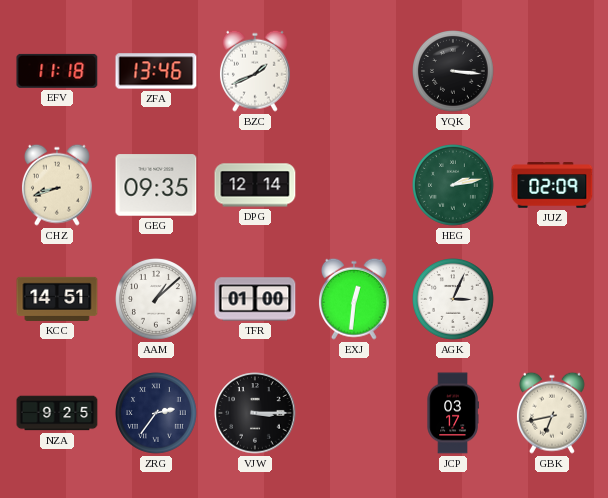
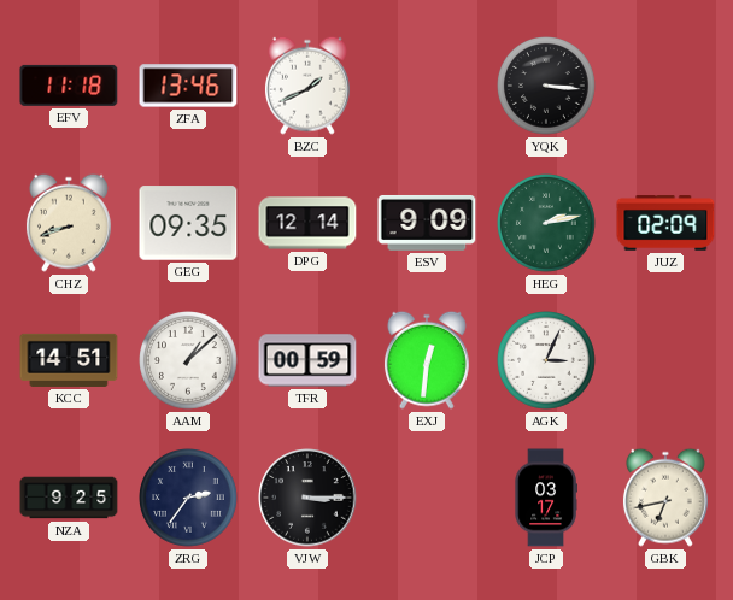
ESV: none -> 9:09
TFR: 01:00 -> 00:59
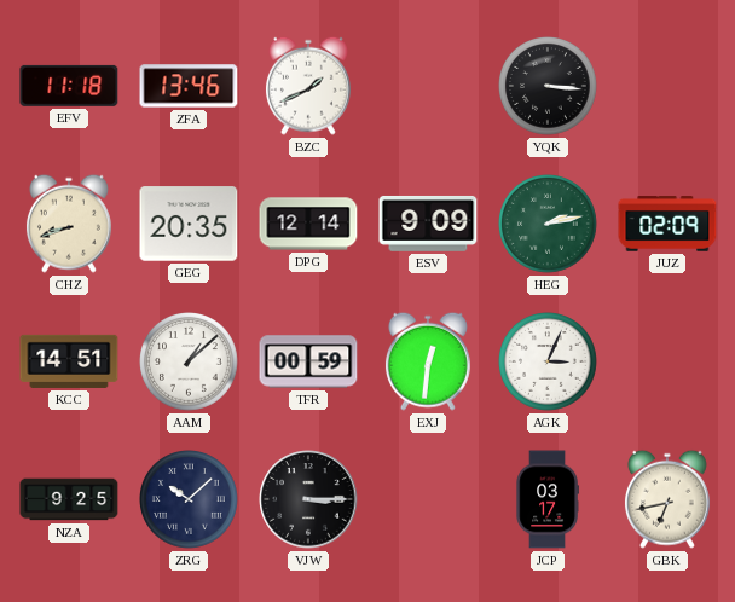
GEG: 09:35 -> 20:35
ZRG: 2:36 -> 10:08
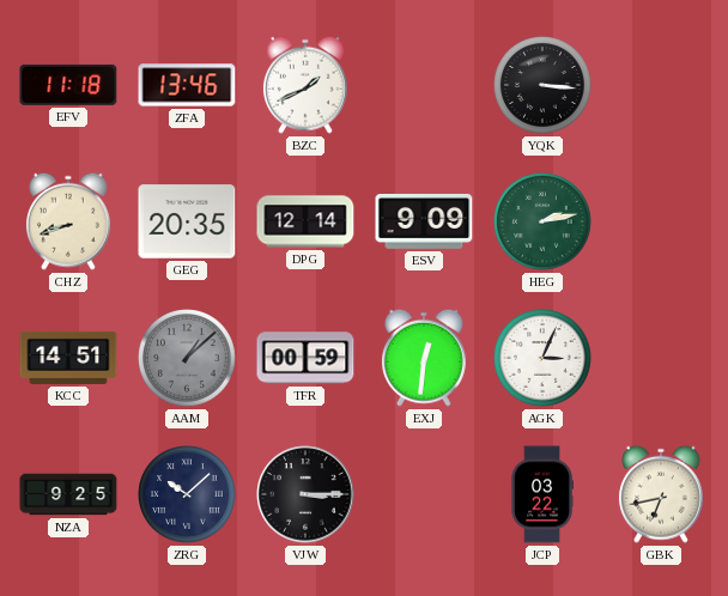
JUZ: 02:09 -> none
AAM dial: white -> grey
JCP: 03:17 -> 03:22
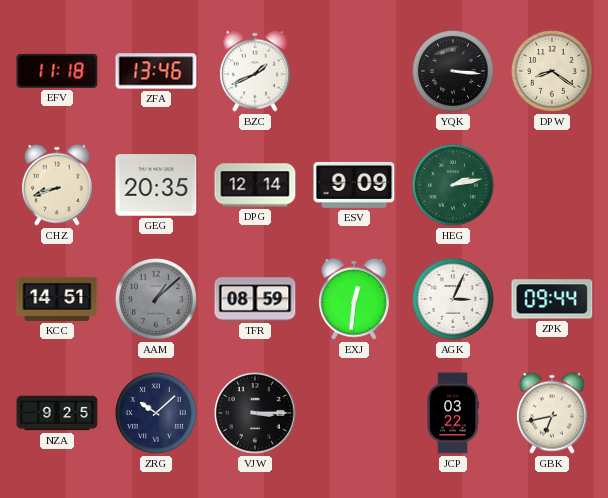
DPW: none -> 8:21
TFR: 00:59 -> 08:59
ZPK: none -> 09:44
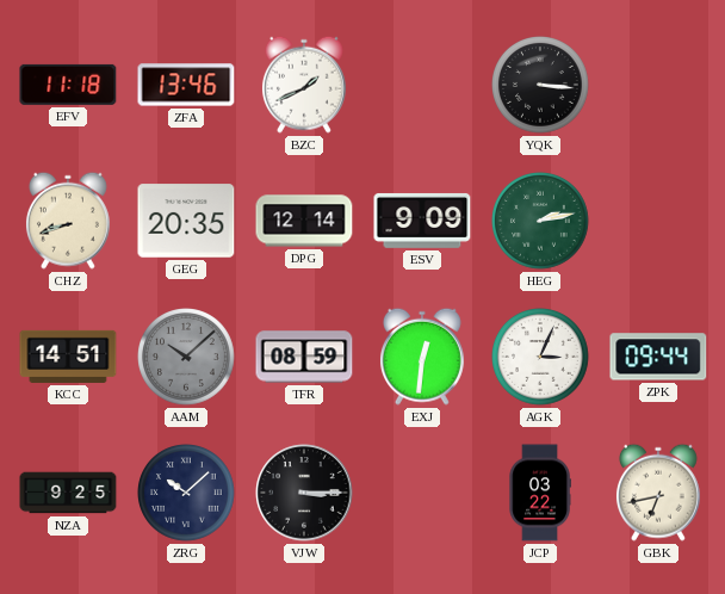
DPW: 8:21 -> none
AAM: 1:08 -> 10:08
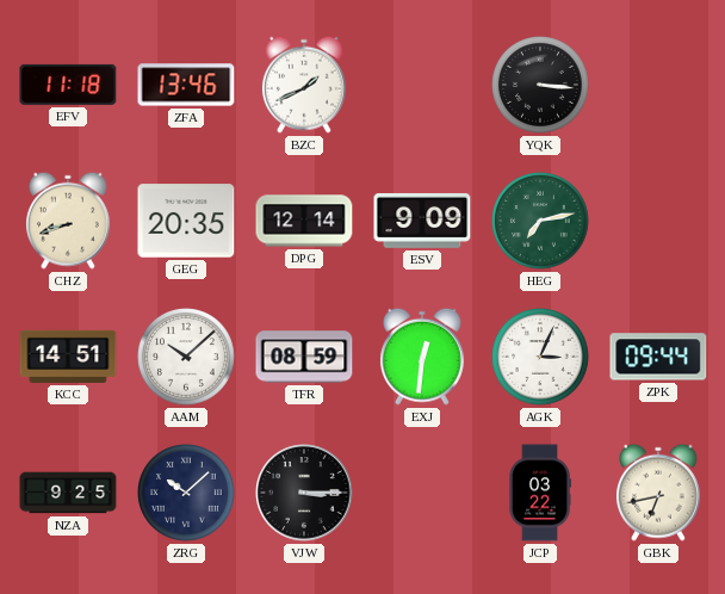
HEG: 2:13 -> 7:13
AAM dial: grey -> white
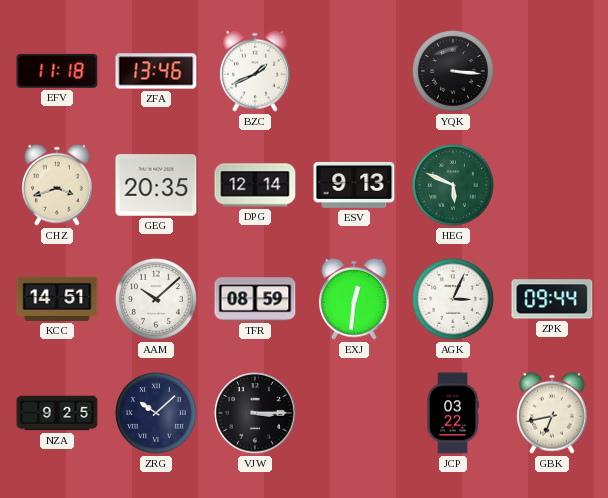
CHZ: 8:42 -> 3:42
ESV: 9:09 -> 9:13
HEG: 7:13 -> 5:49
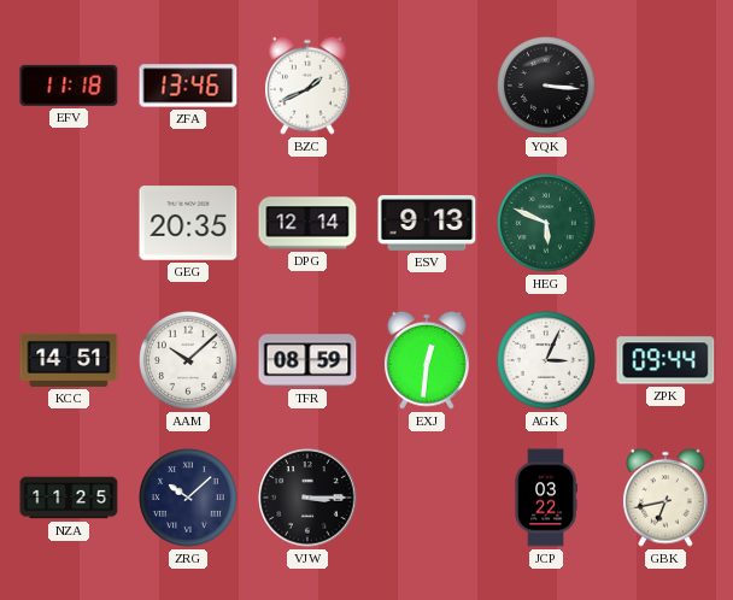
CHZ: 3:42 -> none
NZA: 9:25 -> 11:25
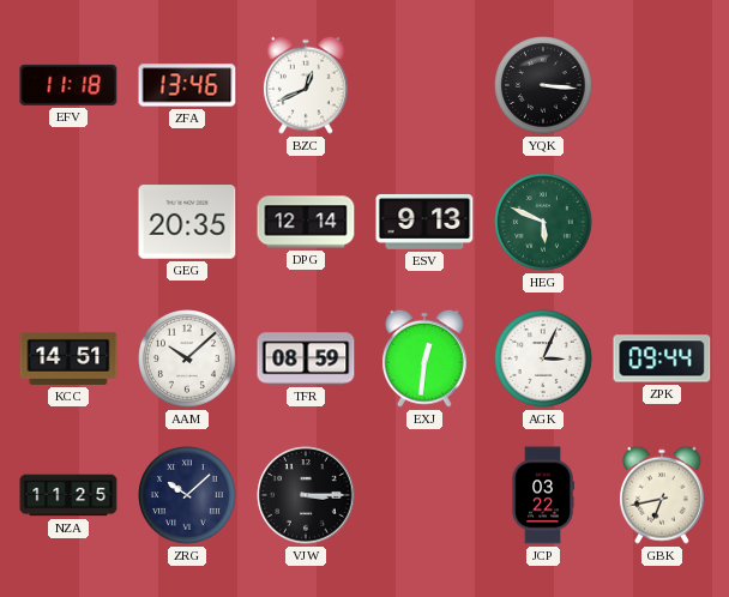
BZC: 1:41 -> 12:41
